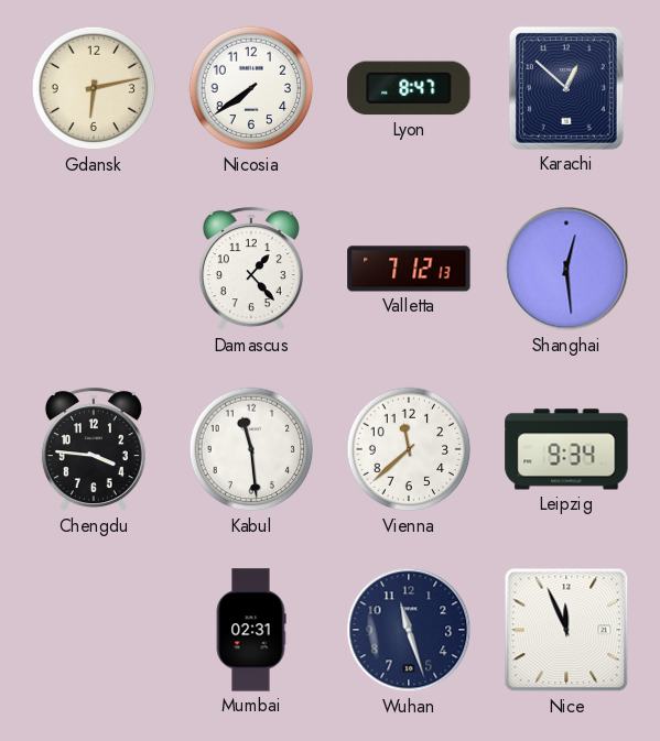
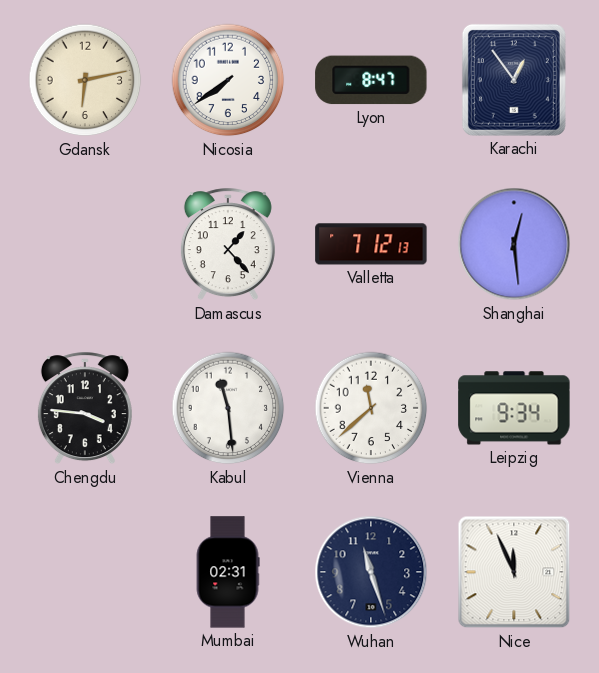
Karachi: 12:52 -> 12:54
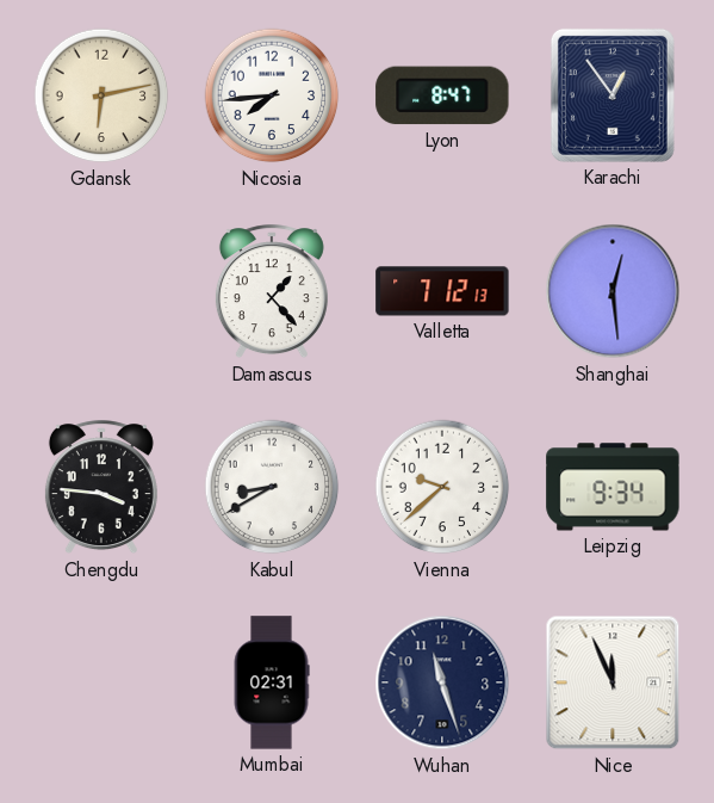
Nicosia: 7:39 -> 7:44
Kabul: 11:29 -> 8:40
Vienna: 11:38 -> 9:38
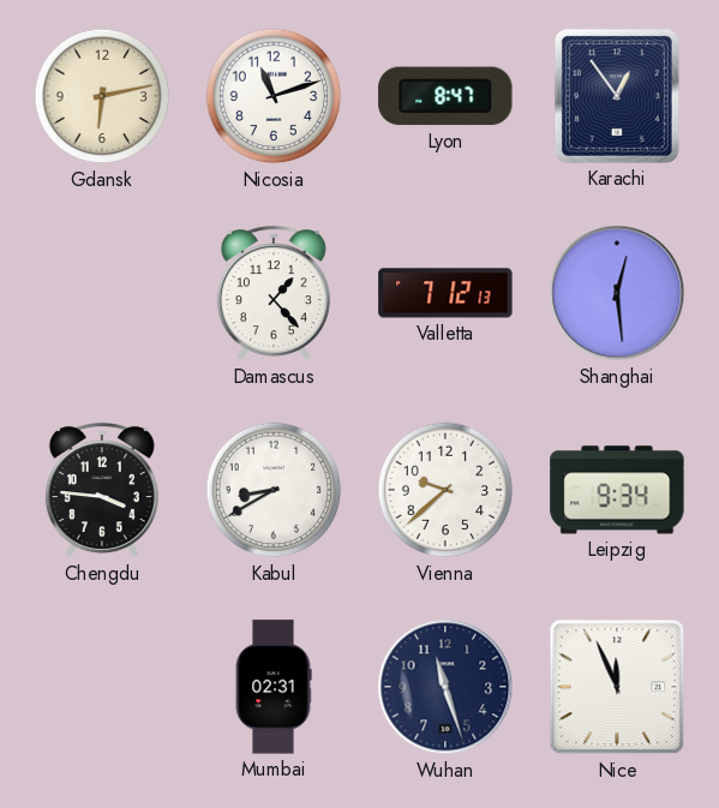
Nicosia: 7:44 -> 11:12
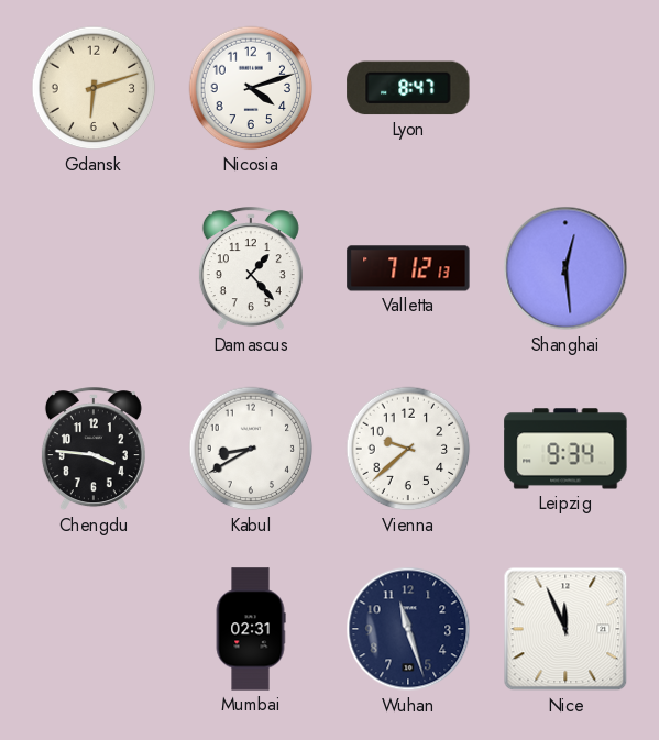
Gdansk: 6:13 -> 6:12
Nicosia: 11:12 -> 4:12
Karachi: 12:54 -> none
